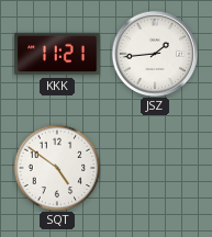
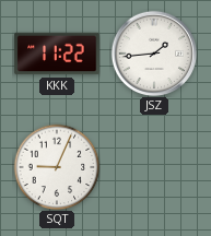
KKK: 11:21 -> 11:22
SQT: 4:51 -> 9:04
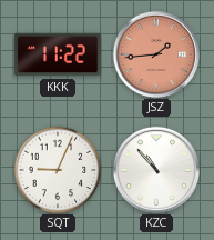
JSZ dial: white -> salmon
KZC: none -> 10:53
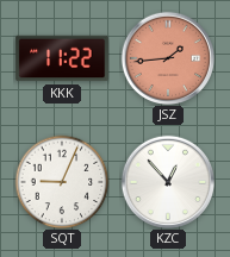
KZC: 10:53 -> 12:53
